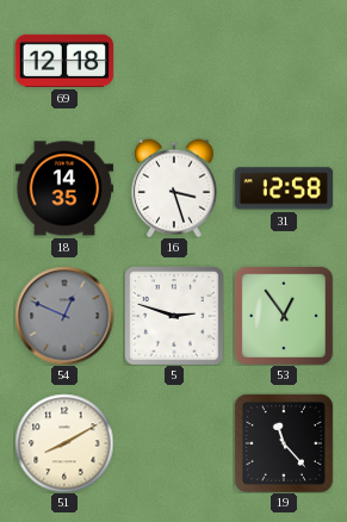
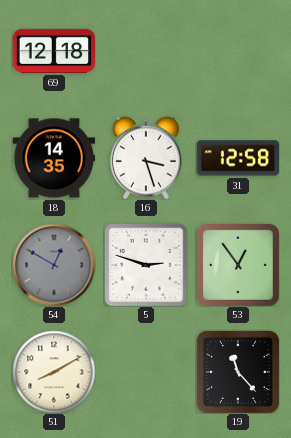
54: 12:49 -> 12:50
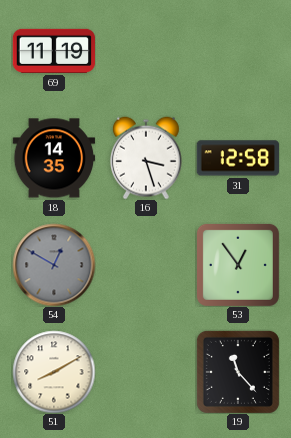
69: 12:18 -> 11:19
5: 2:48 -> none
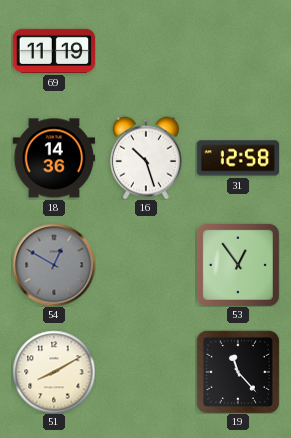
18: 14:35 -> 14:36
16: 3:27 -> 10:27
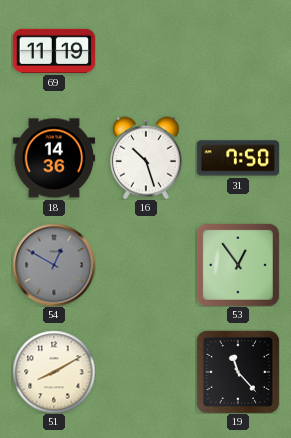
31: 12:58 -> 7:50
